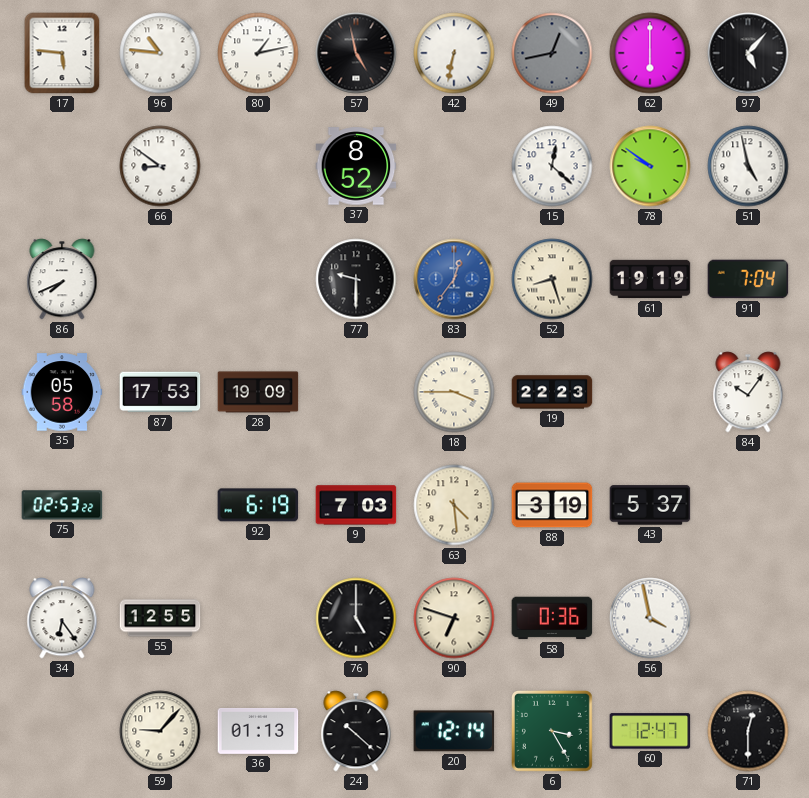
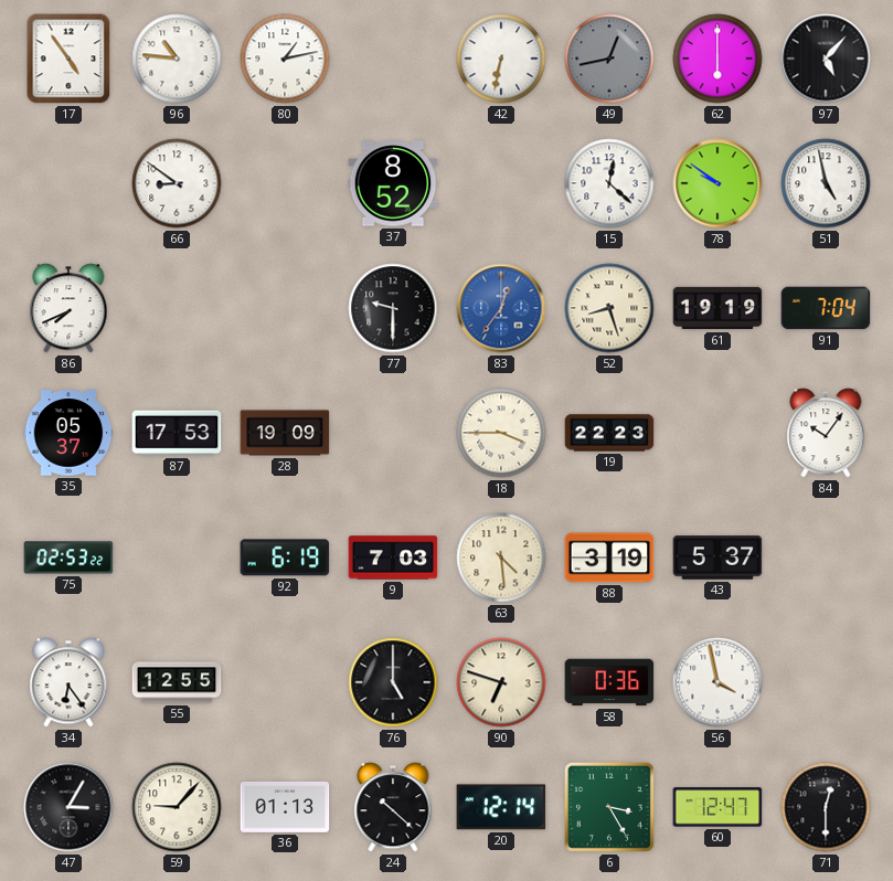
17: 5:46 -> 4:54
57: 4:58 -> none
35: 05:58 -> 05:37
47: none -> 3:05
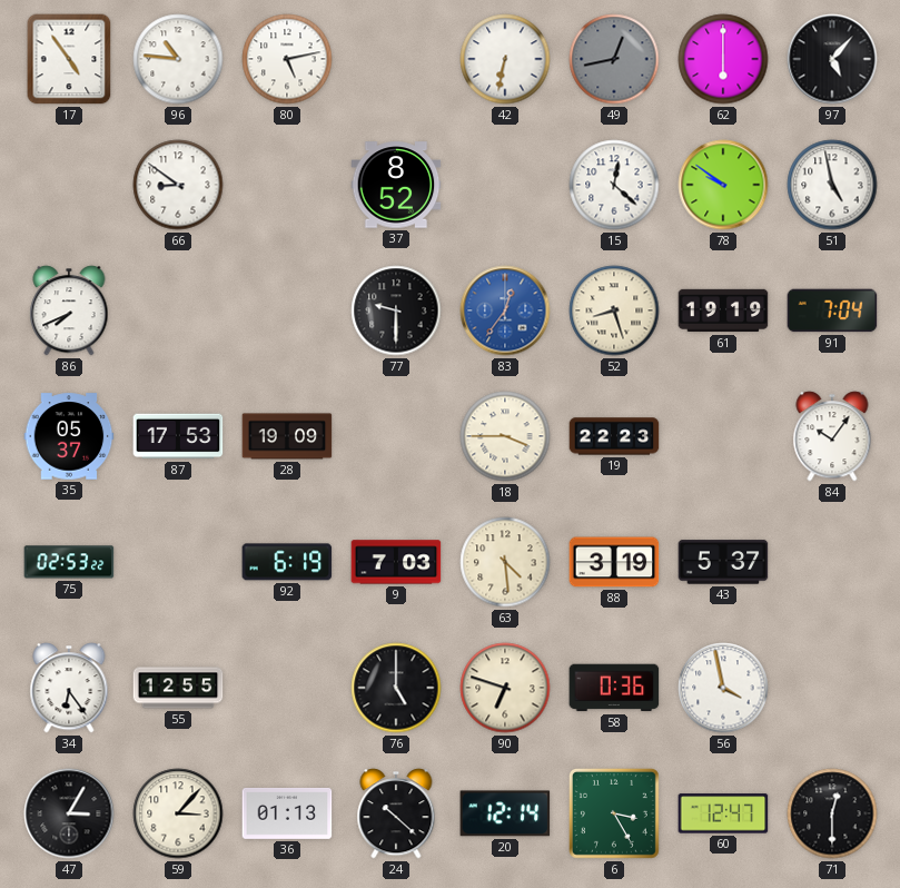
80: 1:13 -> 5:13
59: 9:07 -> 3:07
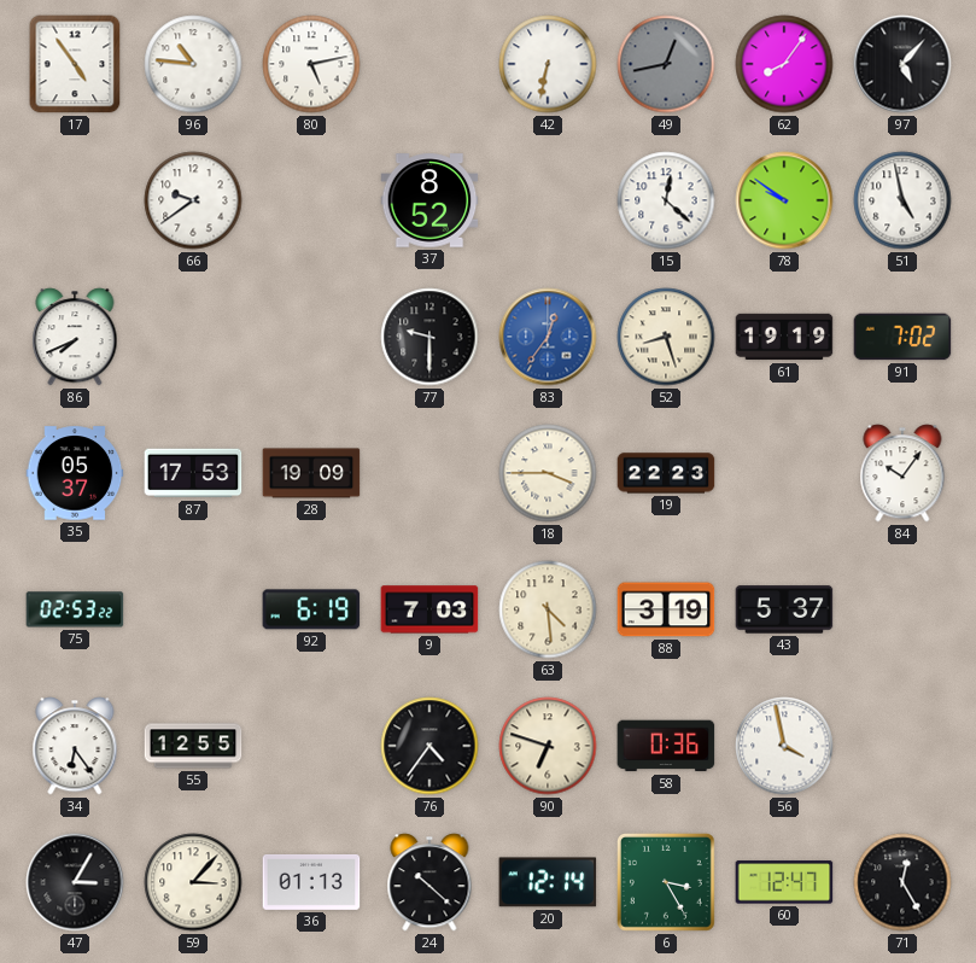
62: 6:00 -> 8:06
66: 8:51 -> 9:39
91: 7:04 -> 7:02
76: 5:00 -> 4:36
71: 12:30 -> 12:25
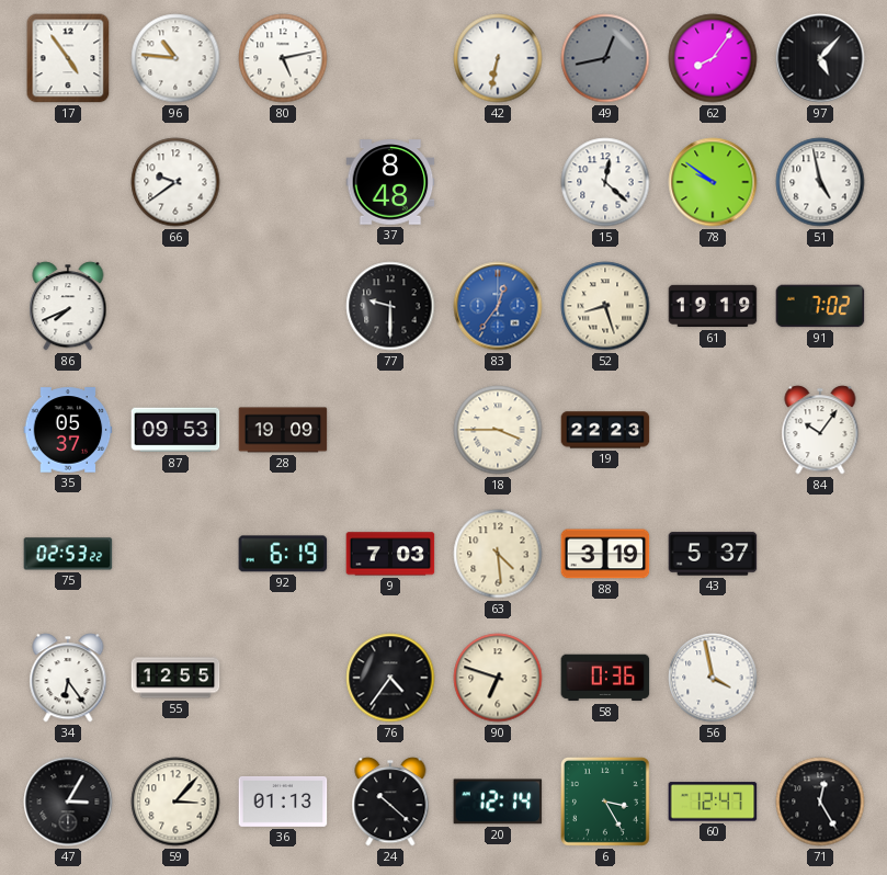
37: 8:52 -> 8:48
87: 17:53 -> 09:53
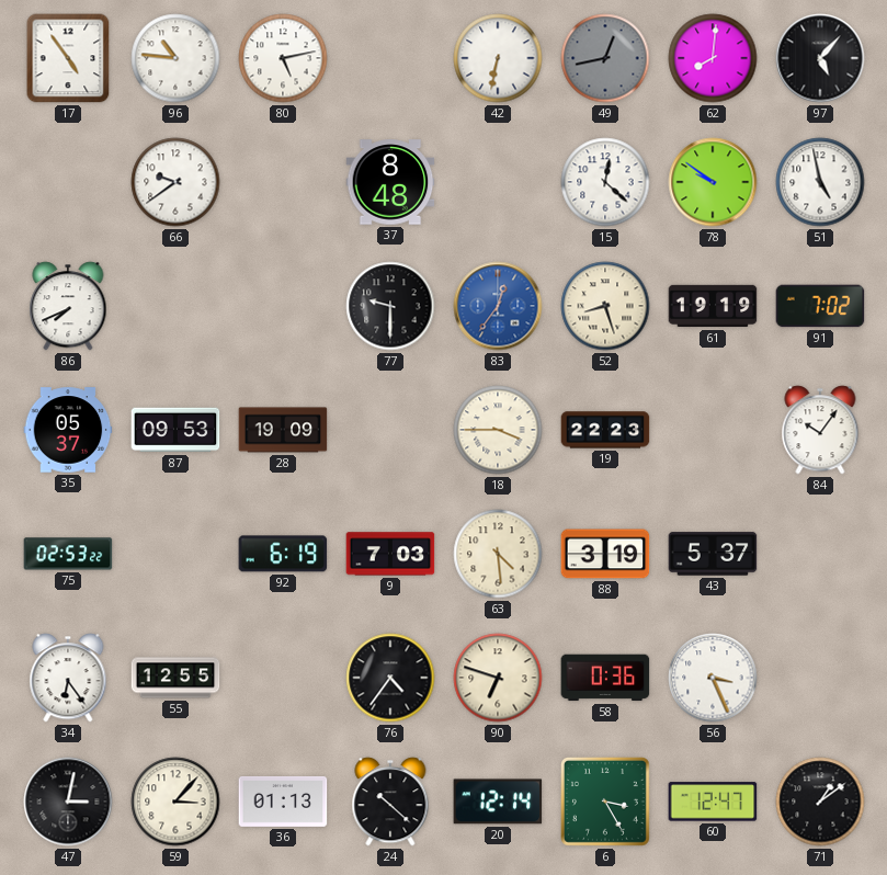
62: 8:06 -> 8:01
56: 3:58 -> 3:26
47: 3:05 -> 3:02
71: 12:25 -> 1:09
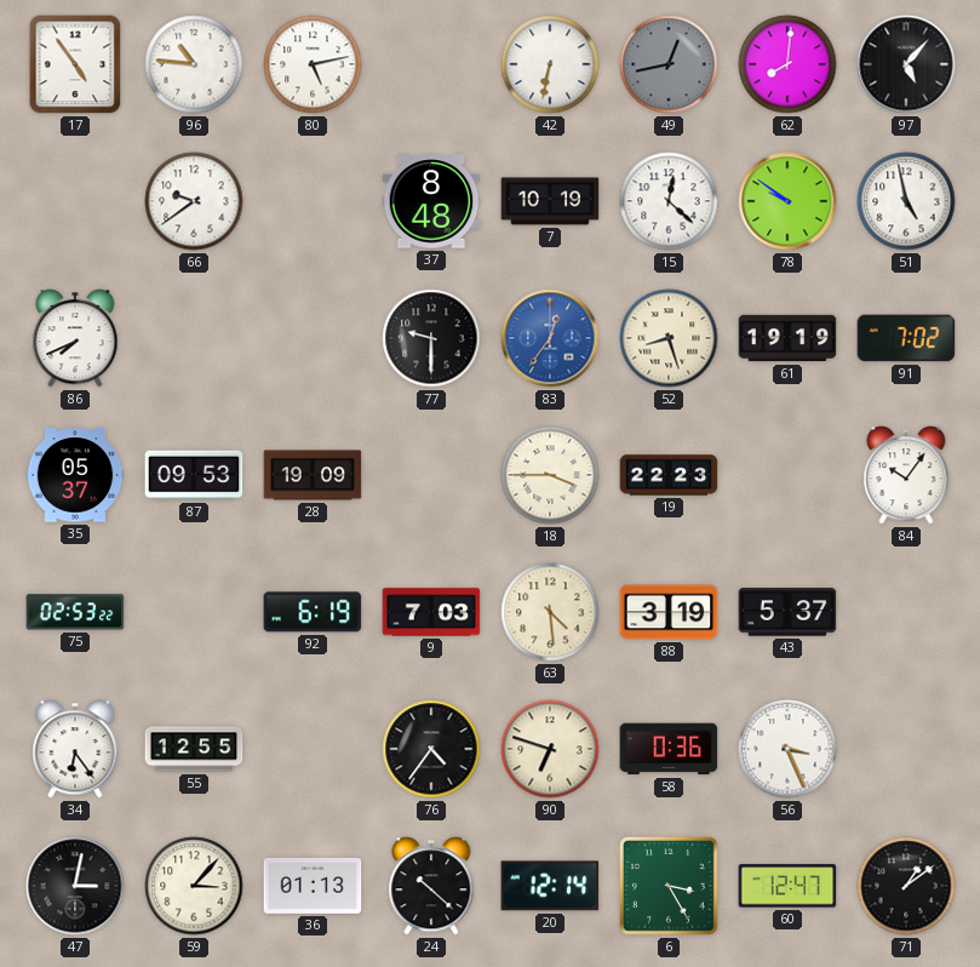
7: none -> 10:19
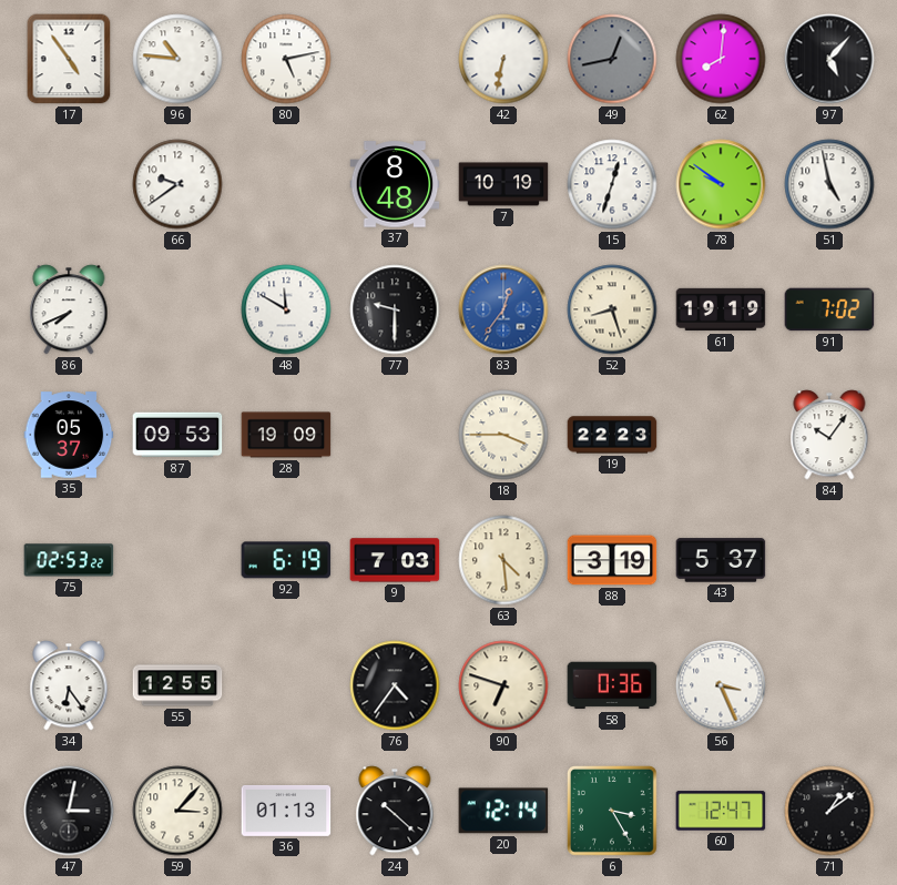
15: 12:22 -> 12:33
48: none -> 11:50
